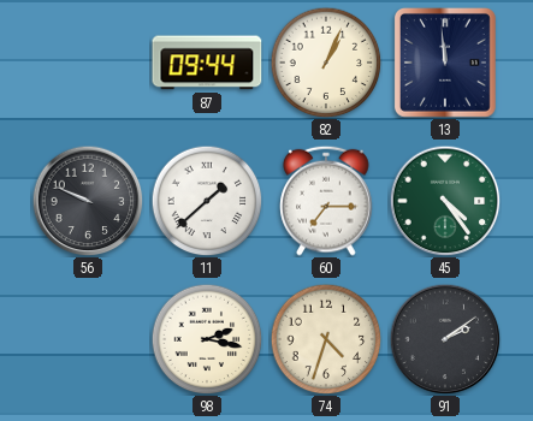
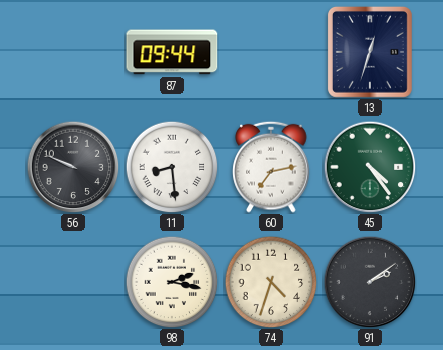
82: 1:04 -> none
13: 11:59 -> 12:33
11: 1:38 -> 8:29
60: 7:15 -> 7:13
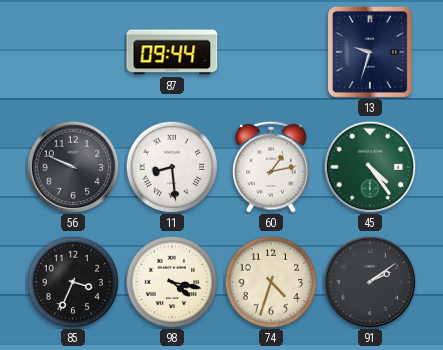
13: 12:33 -> 9:33
60: 7:13 -> 1:13
85: none -> 3:34
98: 2:17 -> 4:17
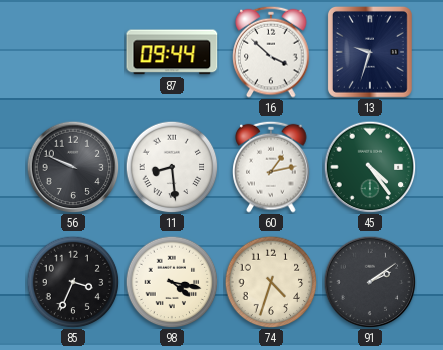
16: none -> 3:52
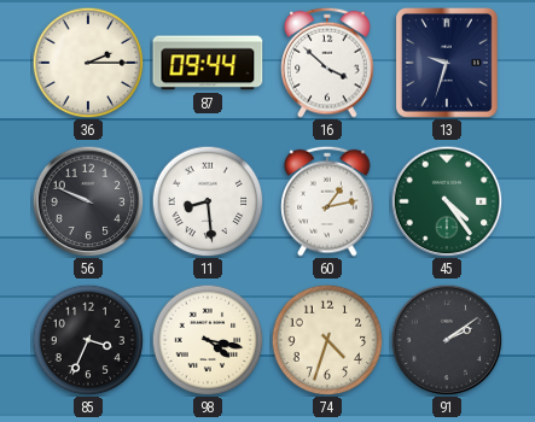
36: none -> 2:15
